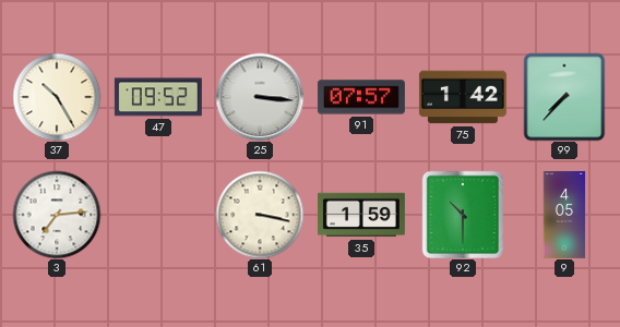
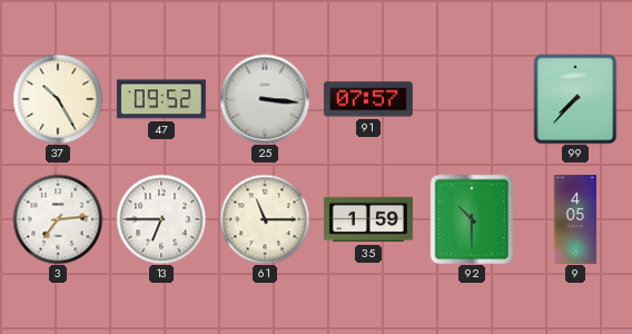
75: 1:42 -> none
13: none -> 6:45
61: 3:17 -> 11:15
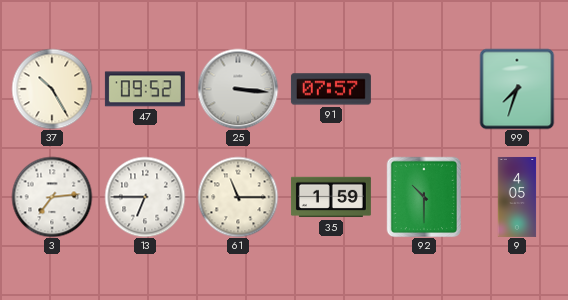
99: 7:37 -> 7:33
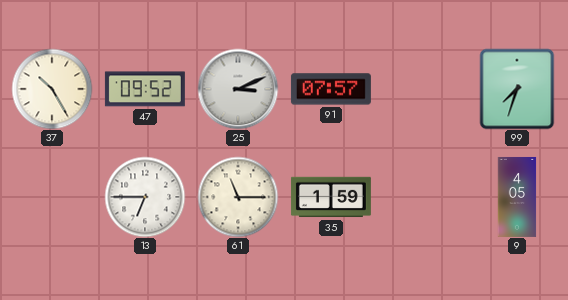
25: 3:16 -> 3:11
3: 7:14 -> none
92: 10:30 -> none
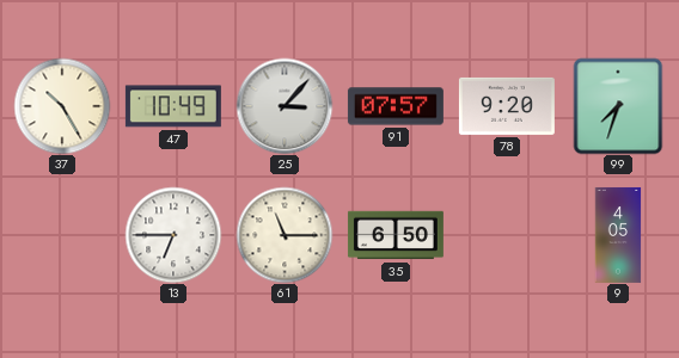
47: 09:52 -> 10:49
25: 3:11 -> 3:07
78: none -> 9:20
35: 1:59 -> 6:50
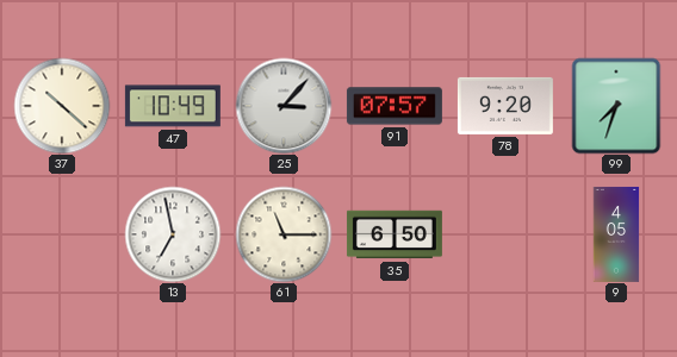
37: 10:25 -> 10:22
13: 6:45 -> 6:58
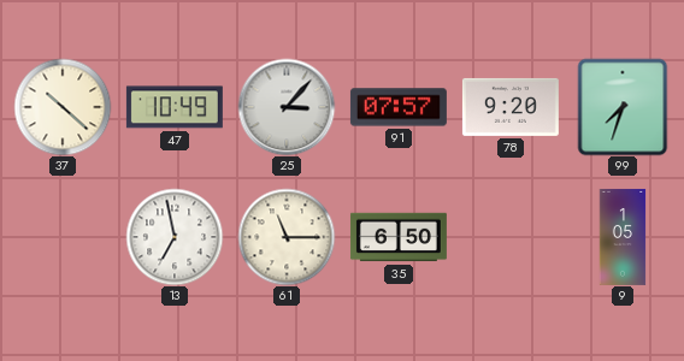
9: 4:05 -> 1:05
